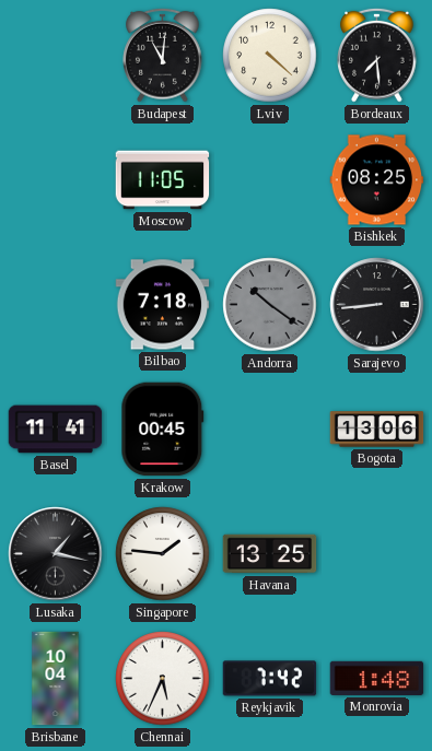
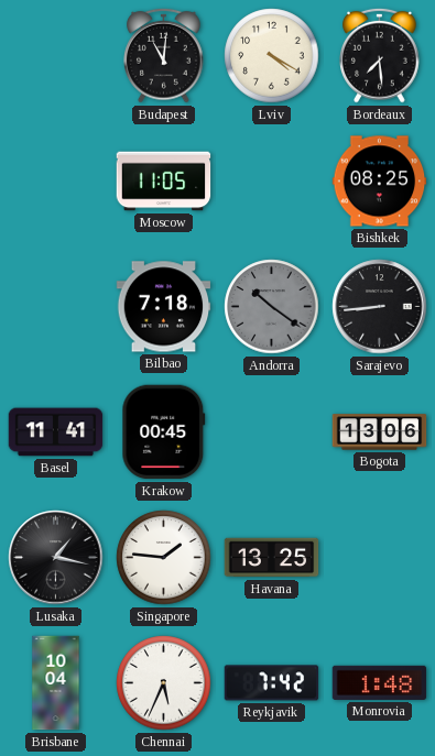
Lviv: 4:22 -> 4:20
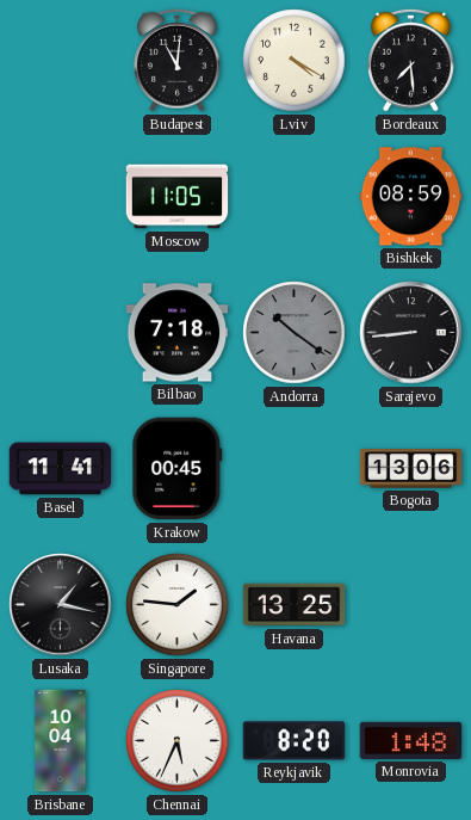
Bishkek: 08:25 -> 08:59
Reykjavik: 7:42 -> 8:20
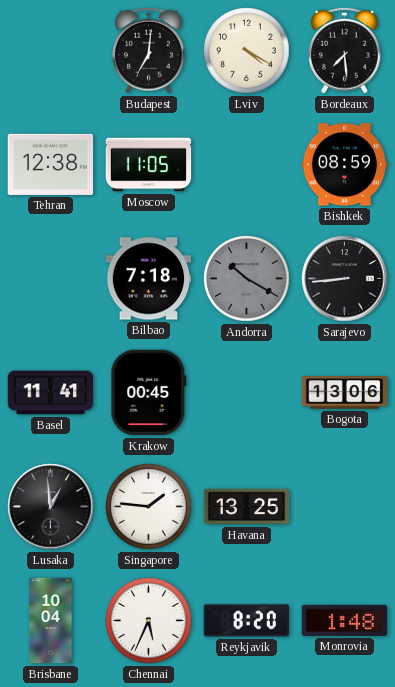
Budapest: 11:01 -> 7:01
Tehran: none -> 12:38
Andorra: 10:21 -> 10:20
Lusaka: 1:17 -> 12:59
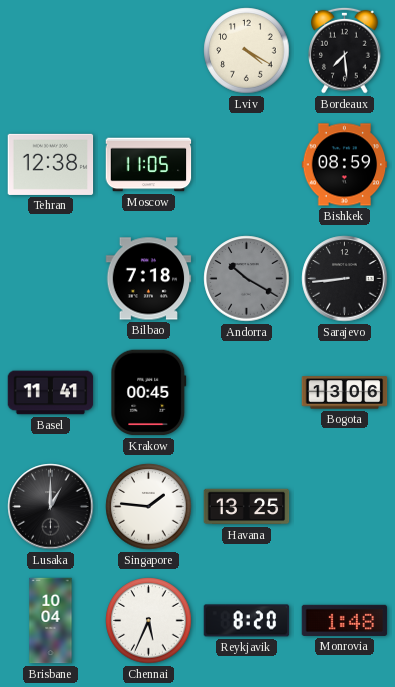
Budapest: 7:01 -> none
Lusaka: 12:59 -> 1:00
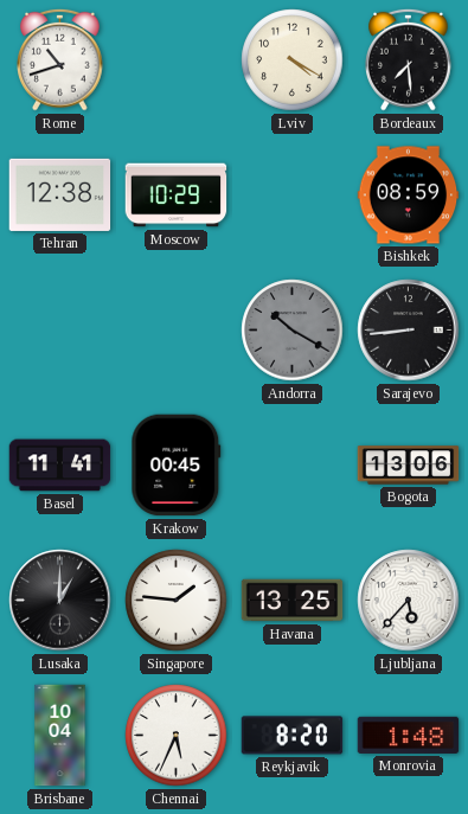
Rome: none -> 10:42
Moscow: 11:05 -> 10:29
Bilbao: 7:18 -> none
Ljubljana: none -> 5:37
